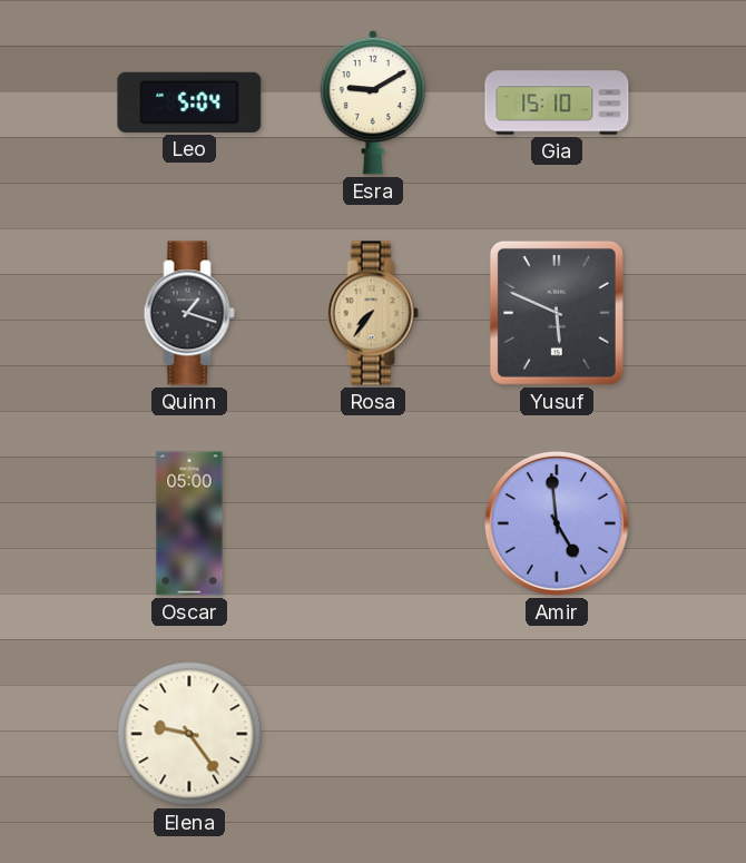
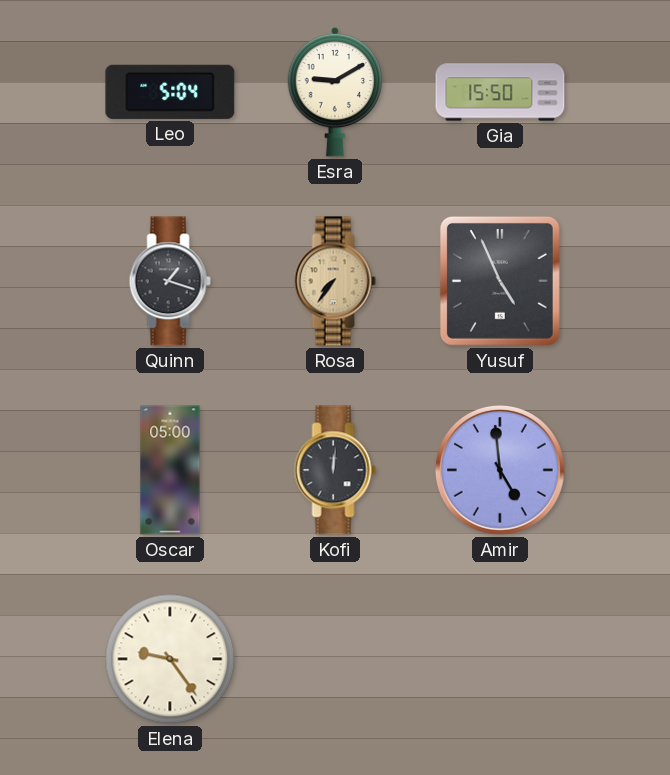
Gia: 15:10 -> 15:50
Yusuf: 5:49 -> 4:56
Kofi: none -> 12:01
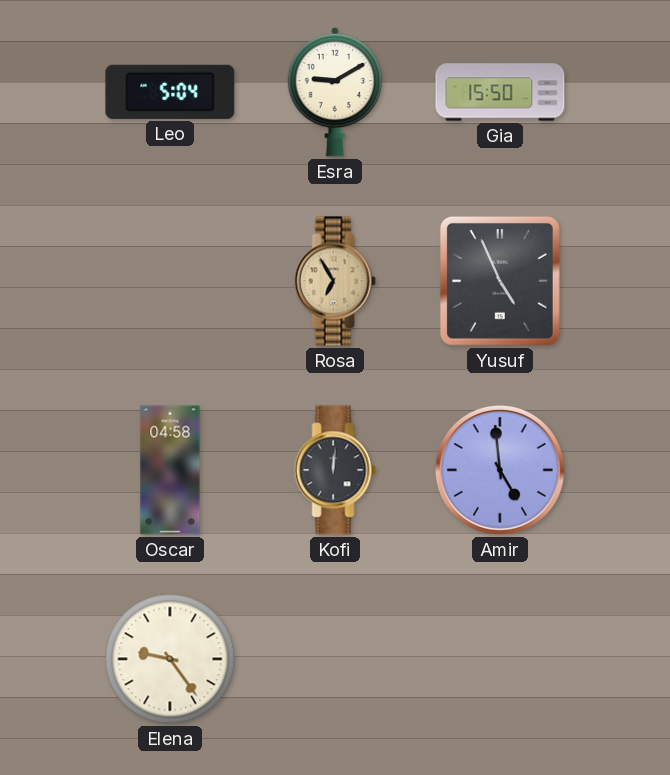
Quinn: 1:18 -> none
Rosa: 7:36 -> 6:55
Oscar: 05:00 -> 04:58
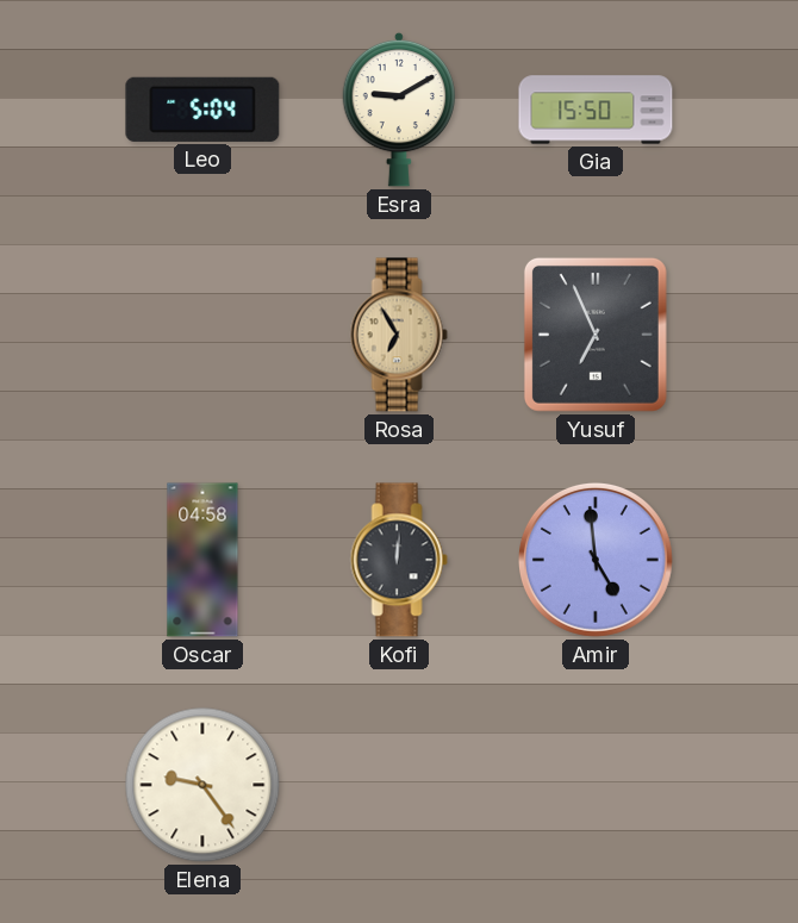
Yusuf: 4:56 -> 6:56
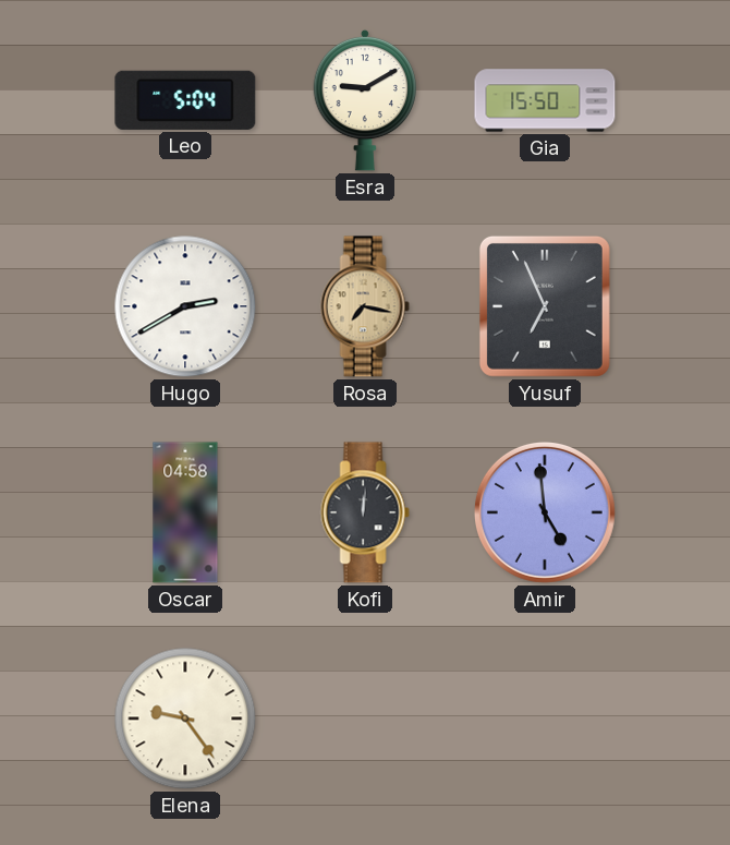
Hugo: none -> 2:40
Rosa: 6:55 -> 7:17
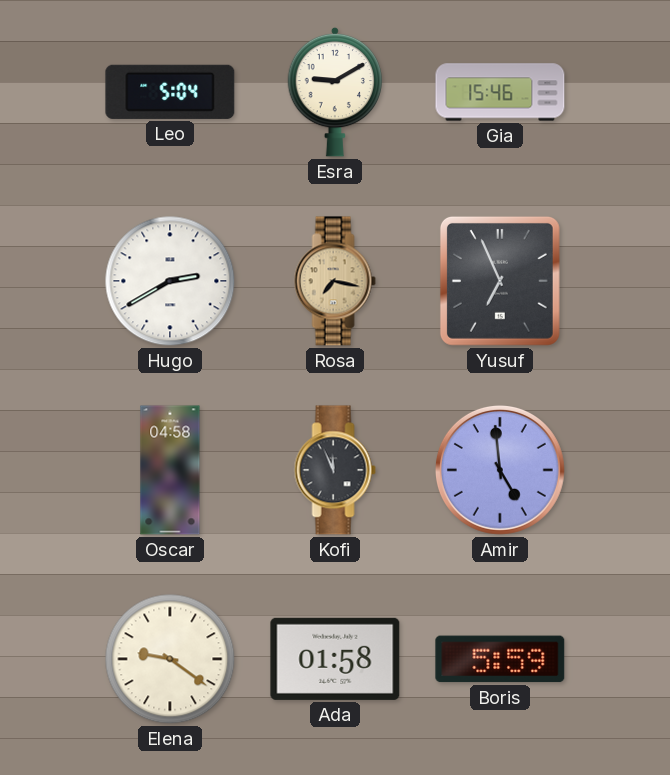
Gia: 15:50 -> 15:46
Kofi: 12:01 -> 11:56
Elena: 9:24 -> 9:21
Ada: none -> 01:58
Boris: none -> 5:59
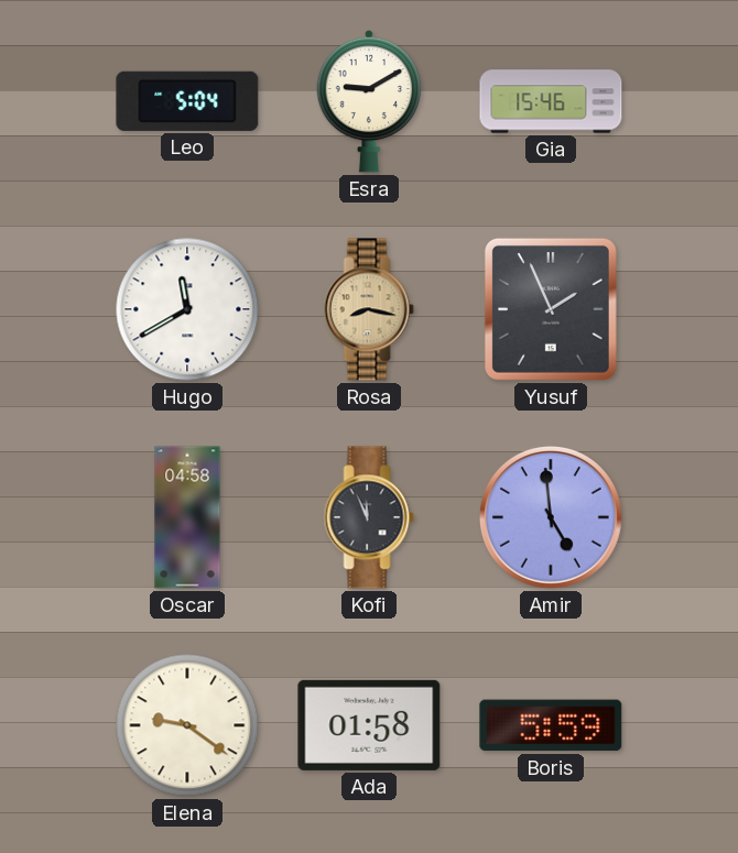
Hugo: 2:40 -> 11:40
Rosa: 7:17 -> 8:17
Yusuf: 6:56 -> 1:56
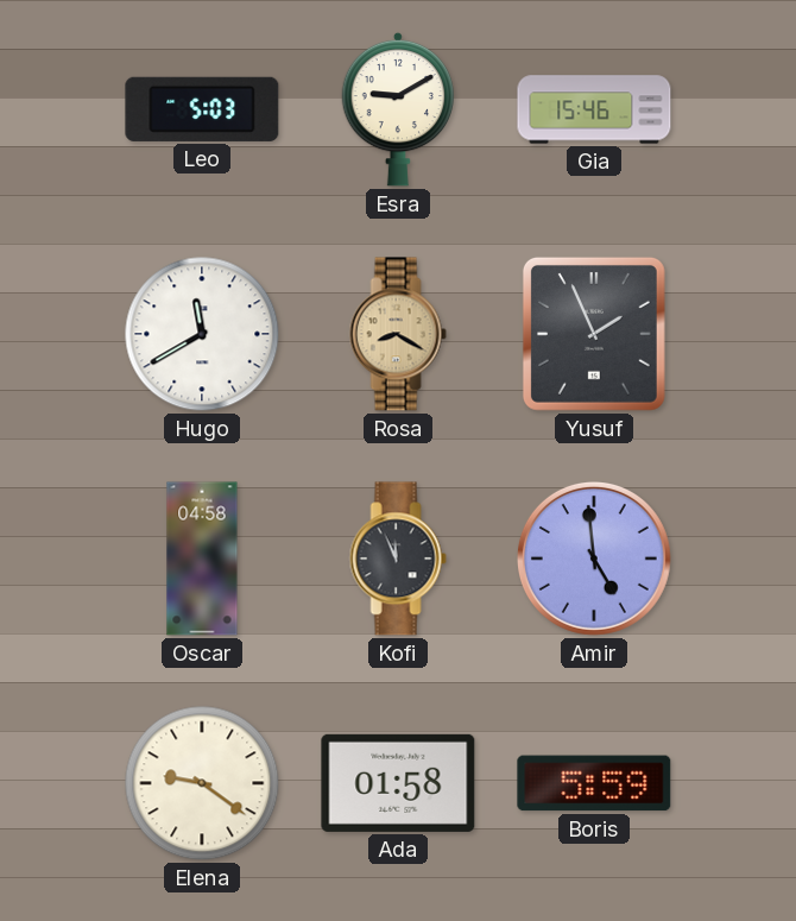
Leo: 5:04 -> 5:03
Rosa: 8:17 -> 8:20
